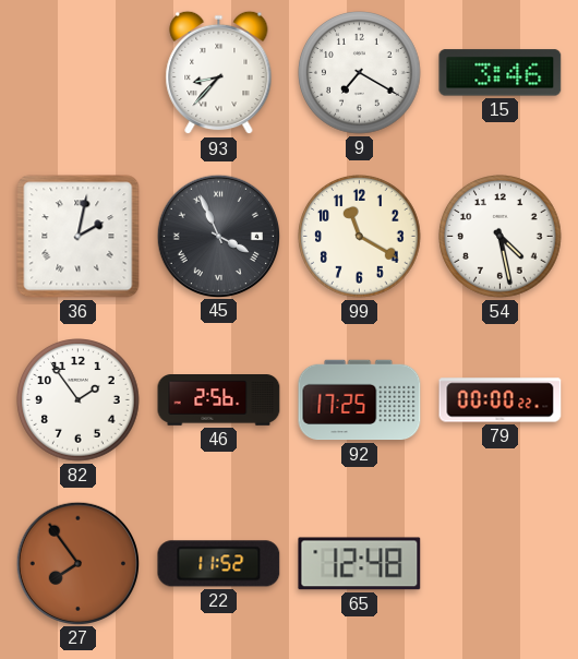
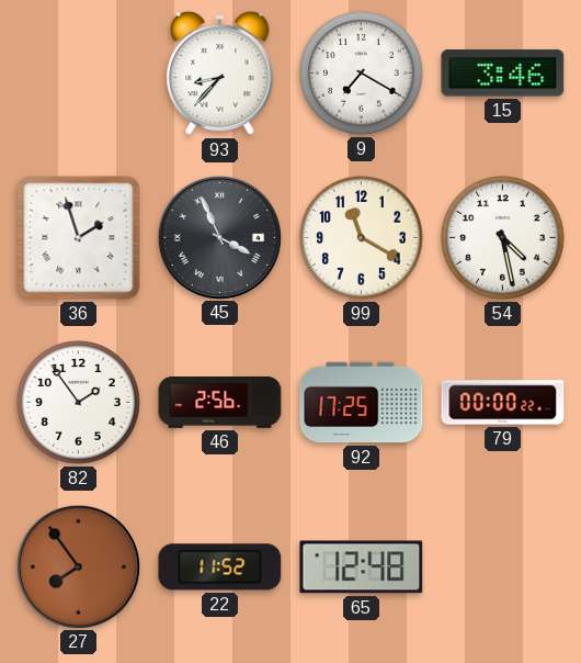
36: 2:02 -> 1:57
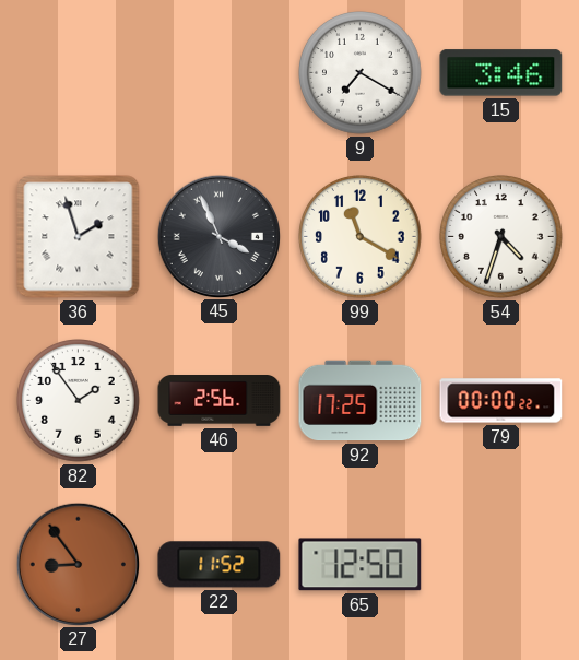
93: 8:37 -> none
54: 4:28 -> 4:33
27: 7:54 -> 8:54
65: 12:48 -> 12:50
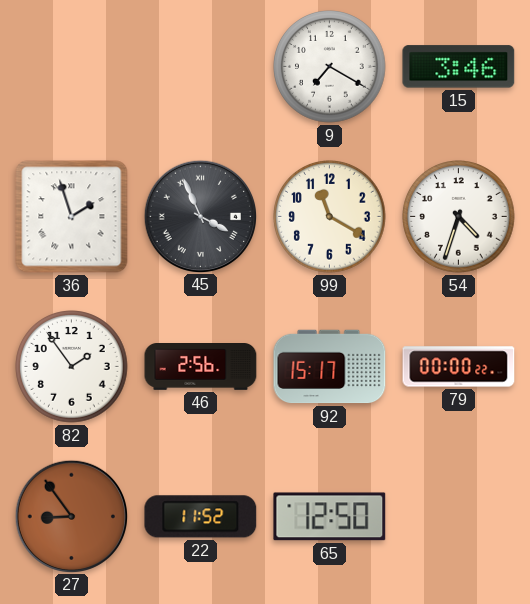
92: 17:25 -> 15:17
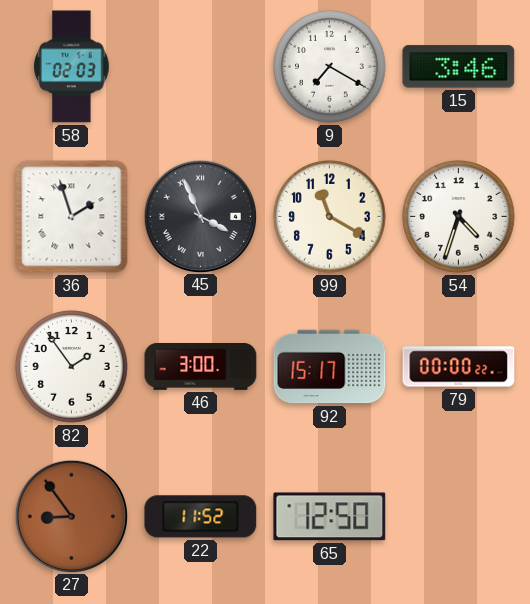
58: none -> 02:03
46: 2:56 -> 3:00
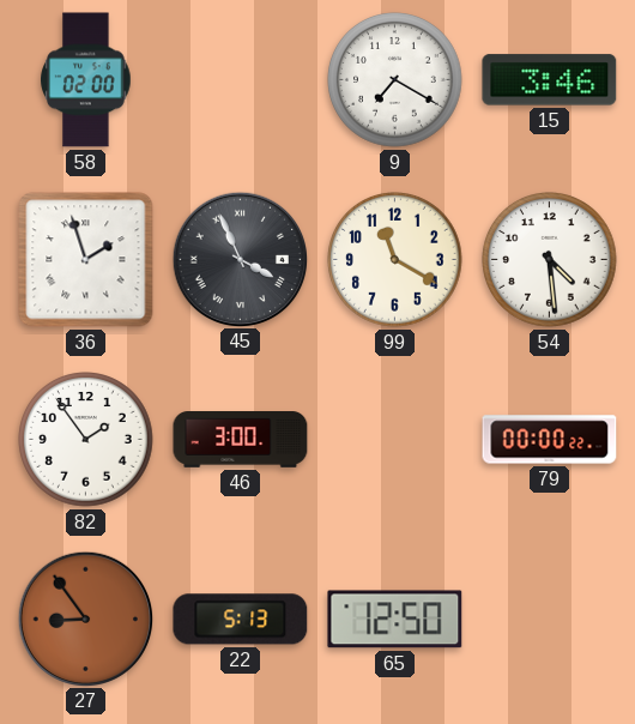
58: 02:03 -> 02:00
54: 4:33 -> 4:29
92: 15:17 -> none
22: 11:52 -> 5:13
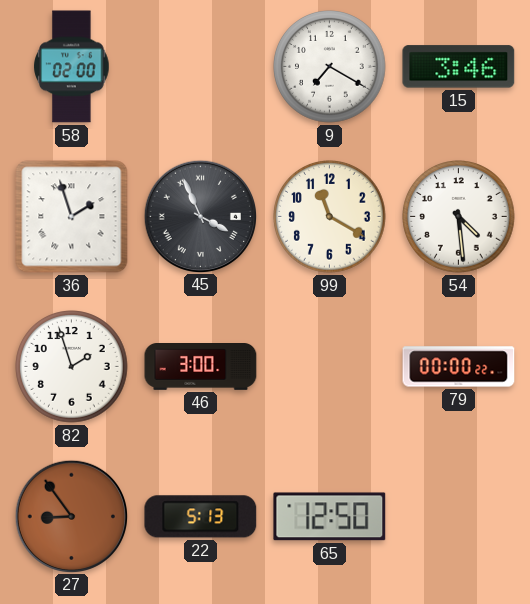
82: 1:54 -> 1:57
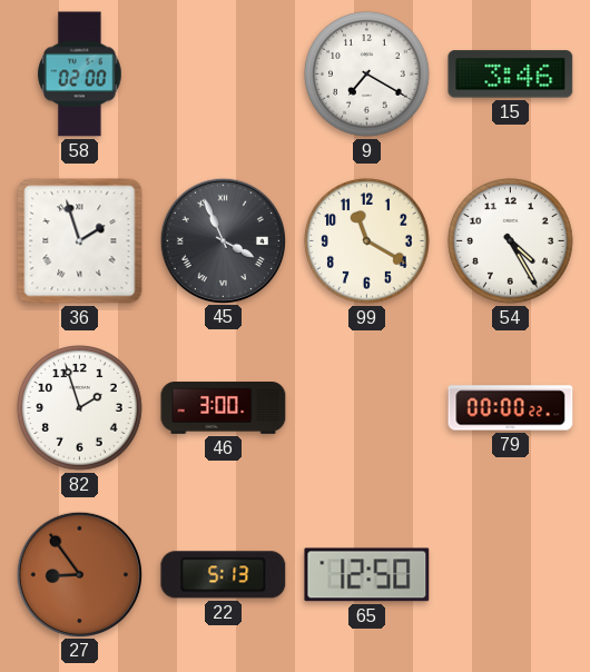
54: 4:29 -> 4:25
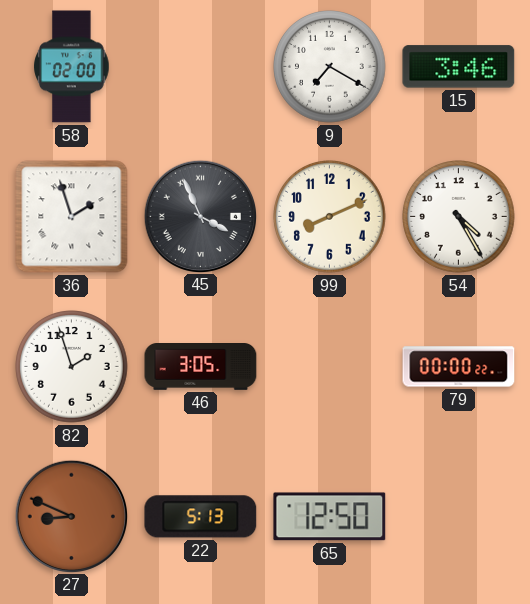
99: 11:20 -> 8:11
46: 3:00 -> 3:05
27: 8:54 -> 8:49
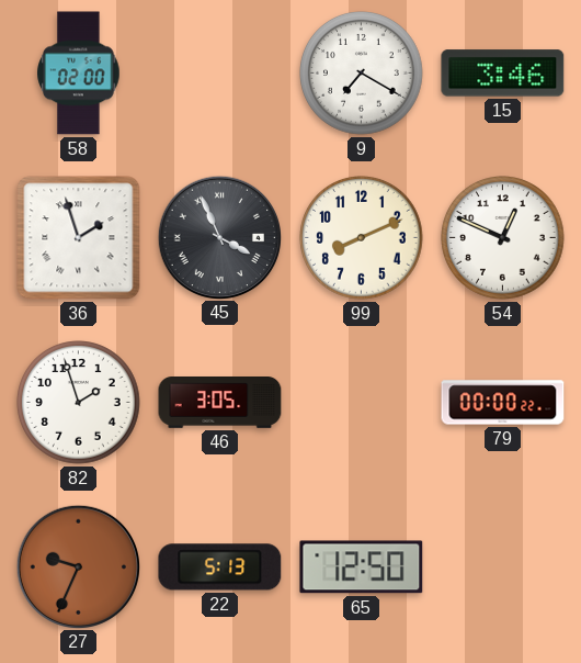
54: 4:25 -> 12:49
27: 8:49 -> 9:34
